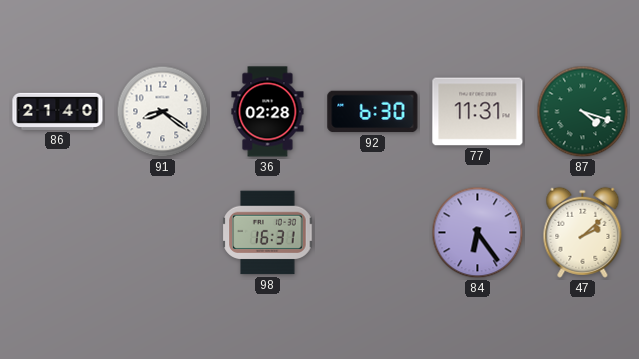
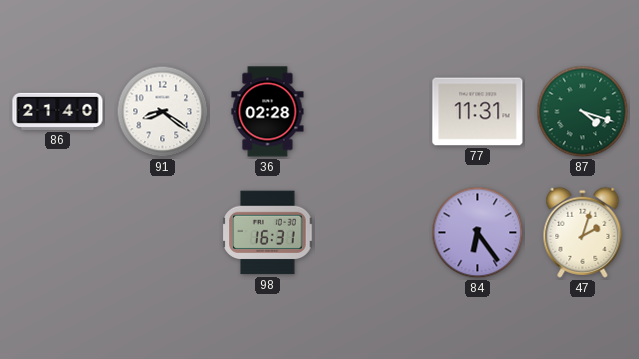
92: 6:30 -> none
47: 2:08 -> 2:03
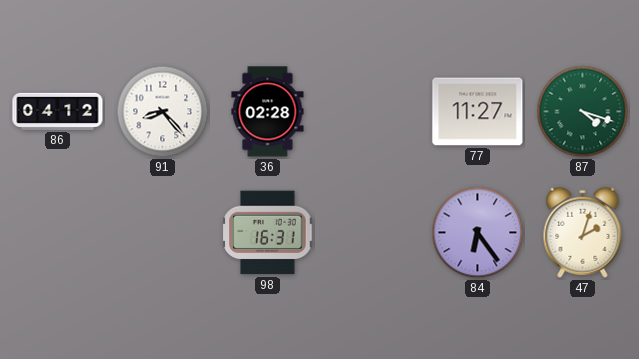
86: 21:40 -> 04:12
91: 8:21 -> 8:23
77: 11:31 -> 11:27
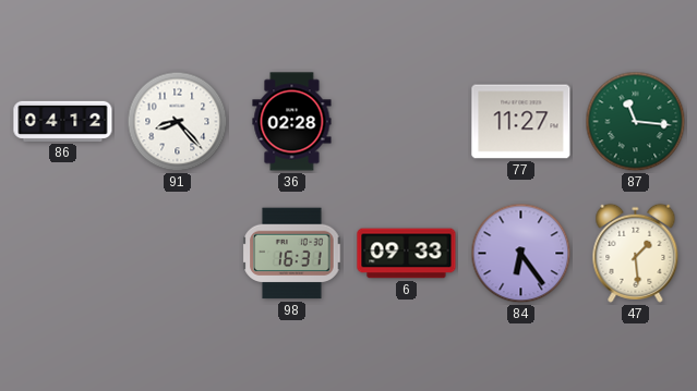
87: 4:18 -> 11:16
6: none -> 09:33
47: 2:03 -> 1:29
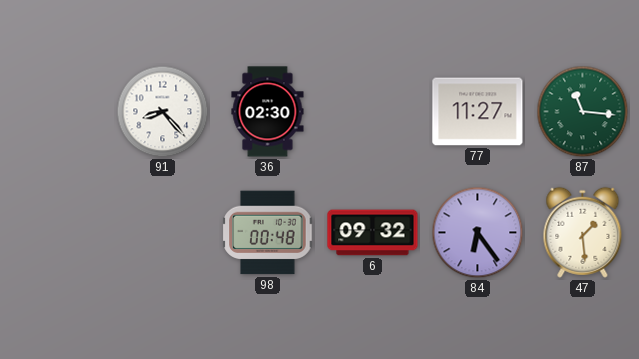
86: 04:12 -> none
36: 02:28 -> 02:30
98: 16:31 -> 00:48
6: 09:33 -> 09:32
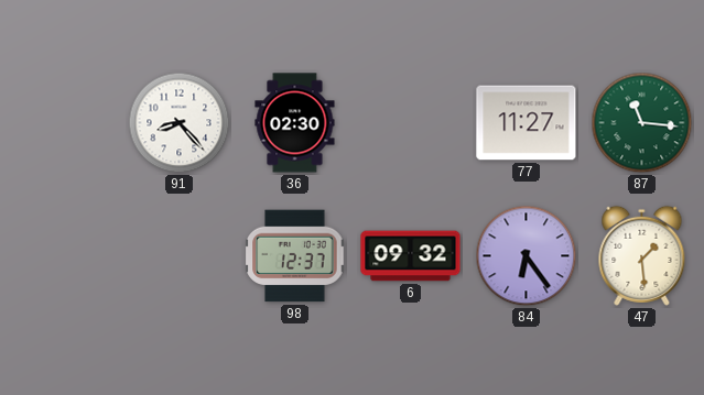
98: 00:48 -> 12:37
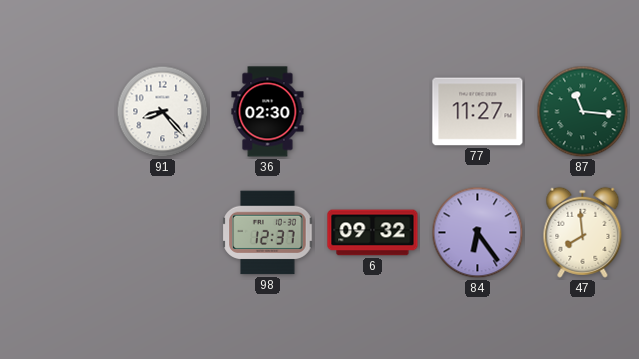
47: 1:29 -> 7:59
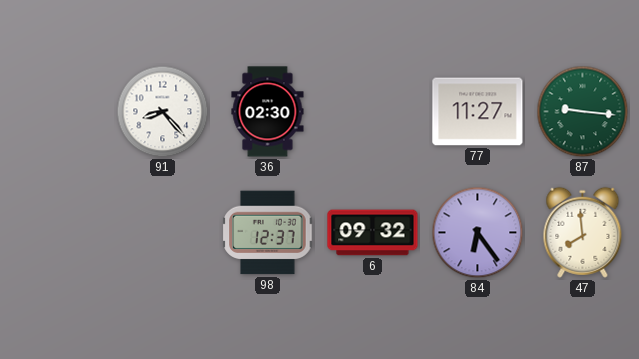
87: 11:16 -> 9:16
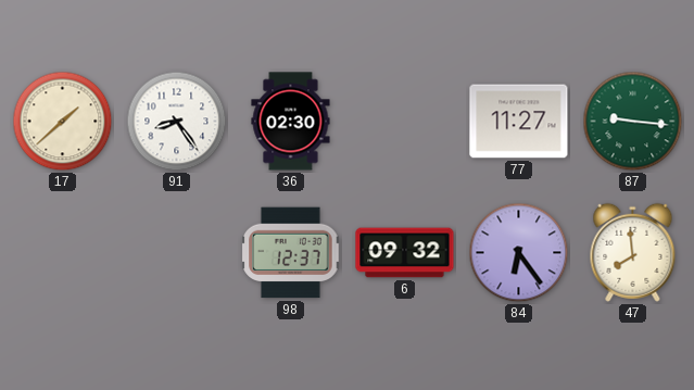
17: none -> 1:38
91: 8:23 -> 8:24
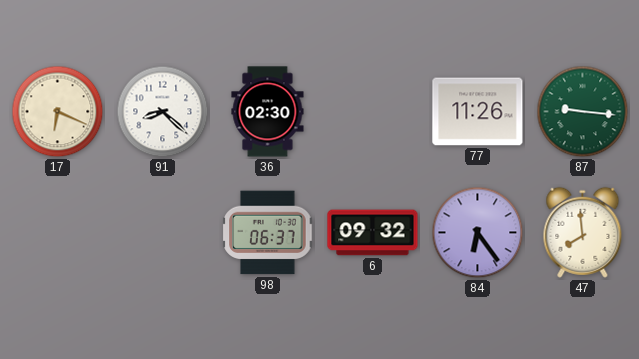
17: 1:38 -> 6:19
91: 8:24 -> 8:22
77: 11:27 -> 11:26
98: 12:37 -> 06:37
